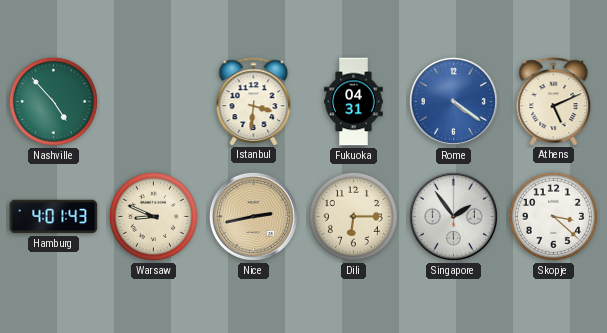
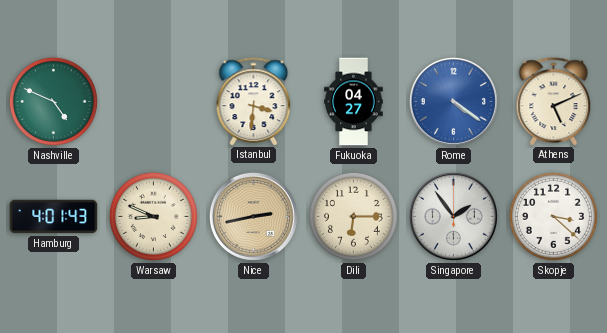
Nashville: 4:53 -> 4:49
Fukuoka: 04:31 -> 04:27
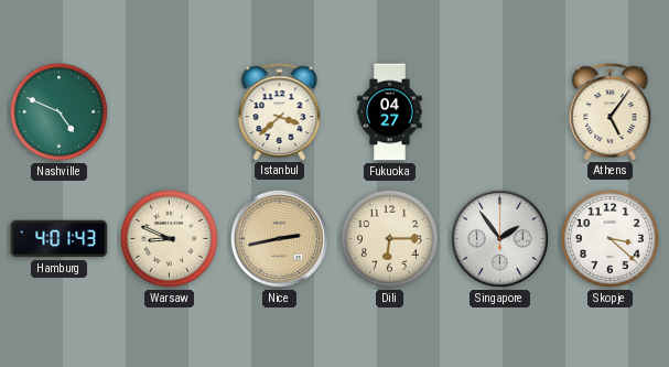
Istanbul: 3:31 -> 3:38
Rome: 4:21 -> none
Athens: 5:11 -> 5:06
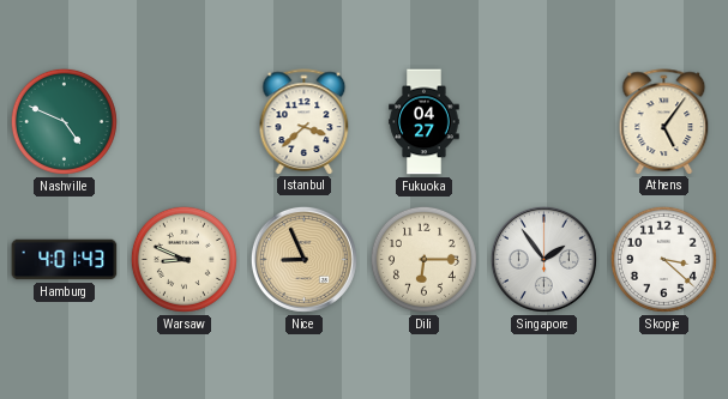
Nice: 2:43 -> 8:56
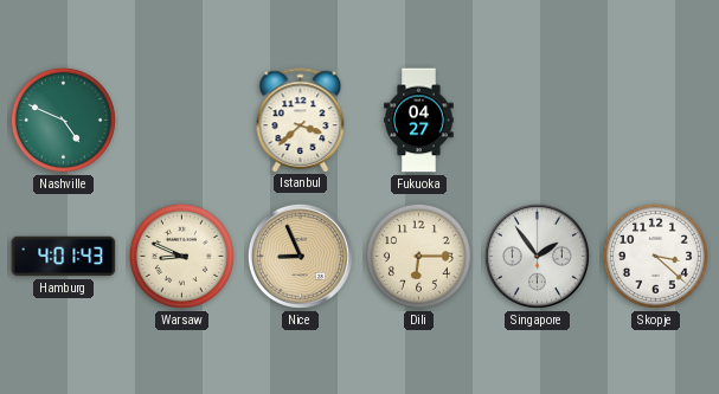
Athens: 5:06 -> none
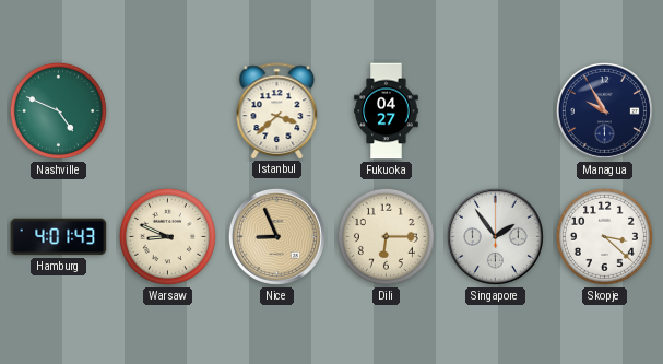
Managua: none -> 9:55
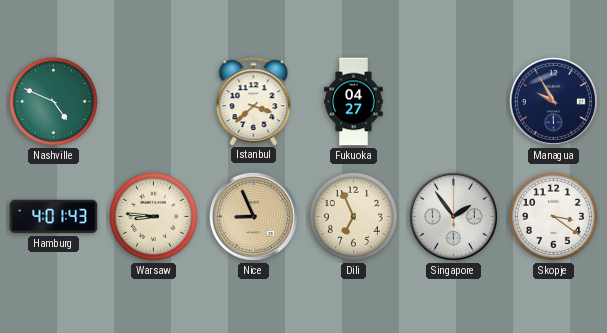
Warsaw: 8:49 -> 8:46
Dili: 6:15 -> 6:56
Skopje: 3:22 -> 3:21
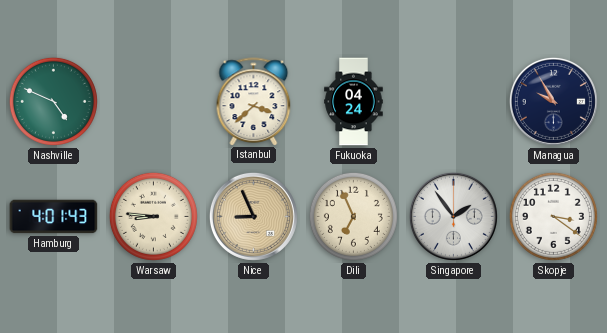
Fukuoka: 04:27 -> 04:24
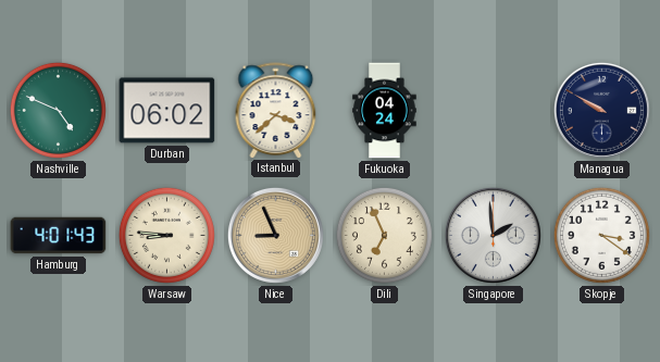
Durban: none -> 06:02
Managua: 9:55 -> 9:50
Singapore: 1:54 -> 1:59
